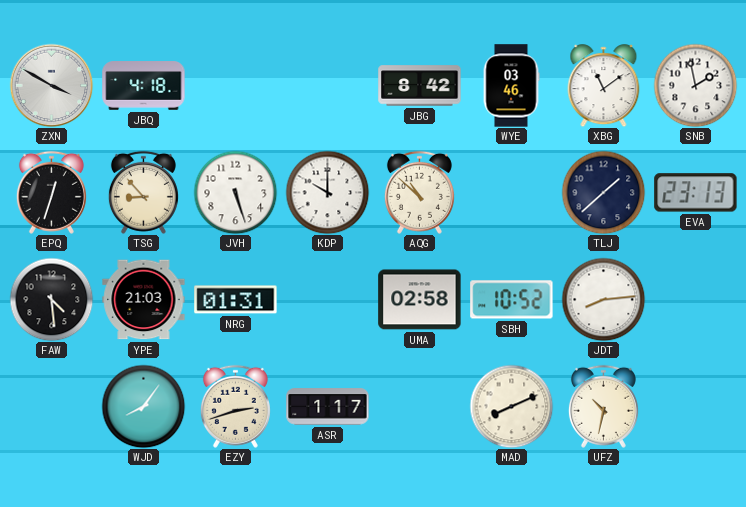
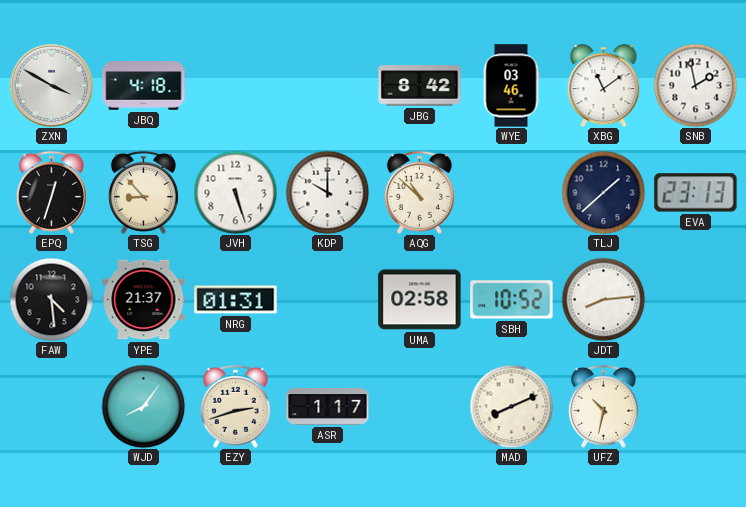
YPE: 21:03 -> 21:37
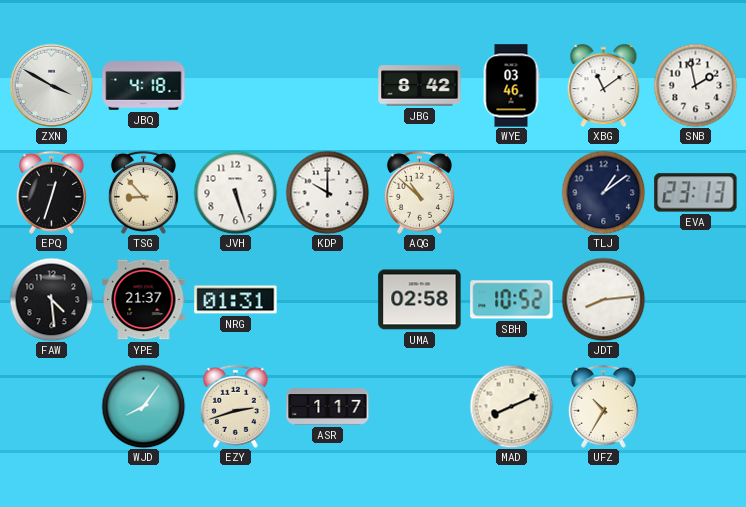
TLJ: 1:38 -> 1:09
UFZ: 10:32 -> 10:35
